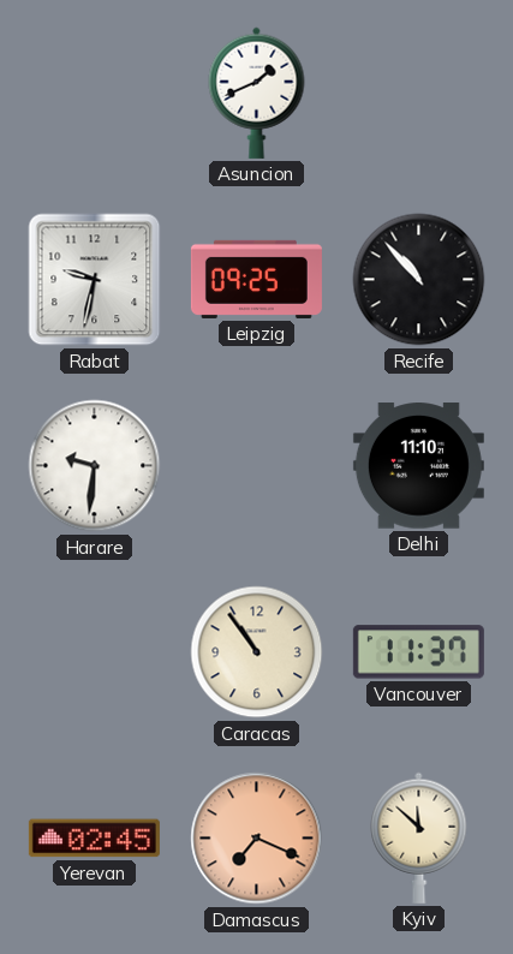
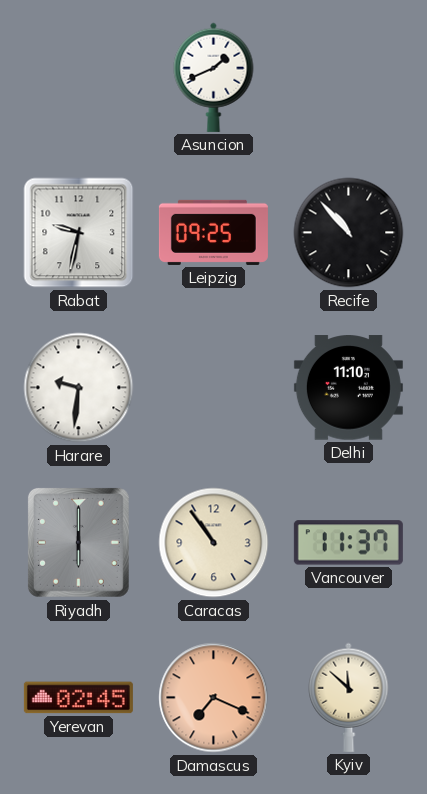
Riyadh: none -> 6:00
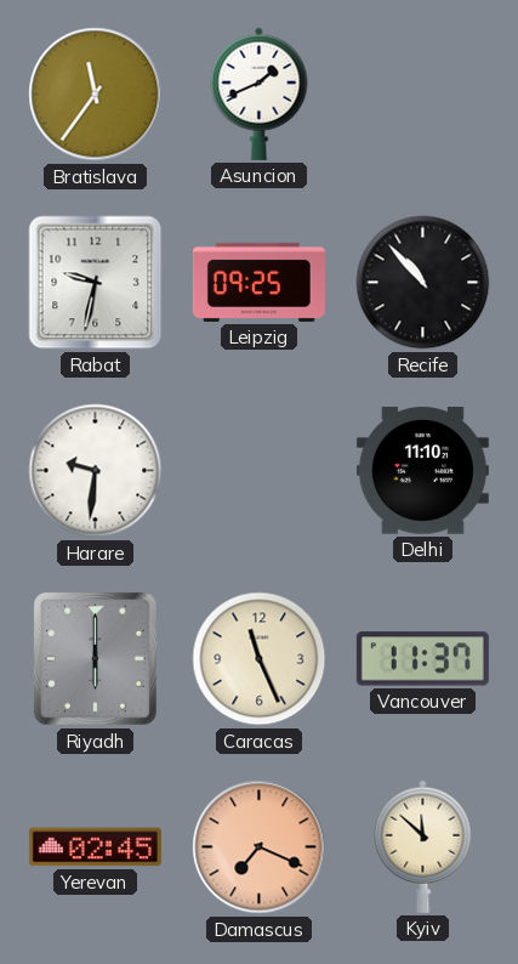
Bratislava: none -> 11:36
Caracas: 10:54 -> 11:26
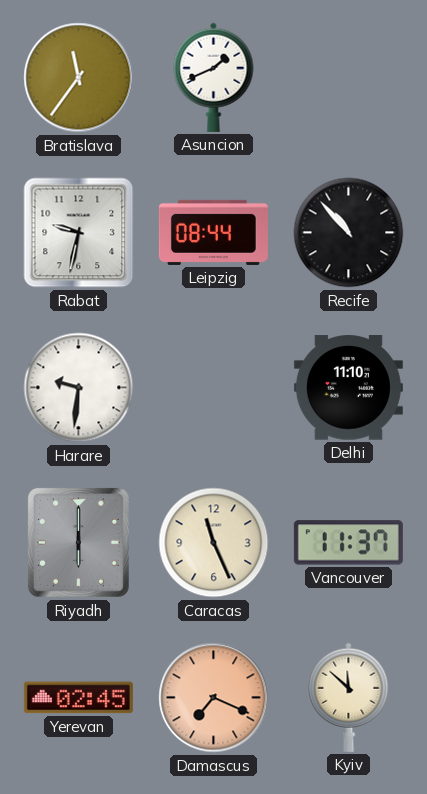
Leipzig: 09:25 -> 08:44
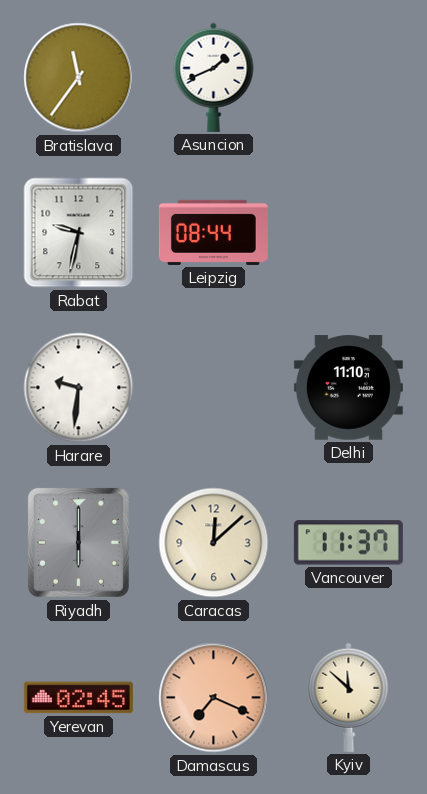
Recife: 10:53 -> none
Caracas: 11:26 -> 12:08
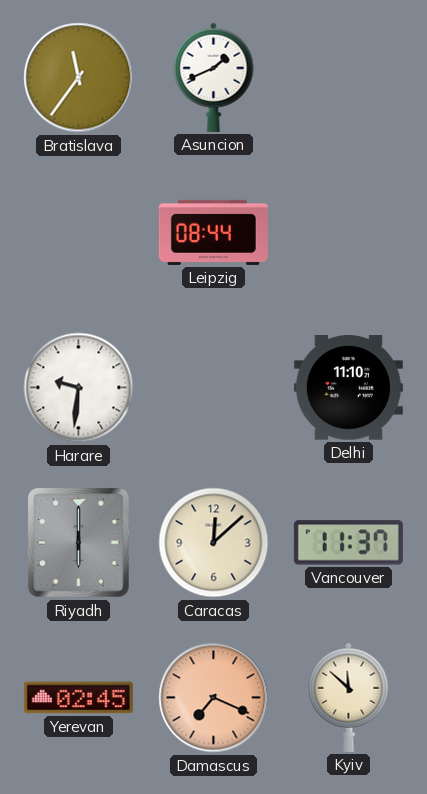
Rabat: 9:32 -> none
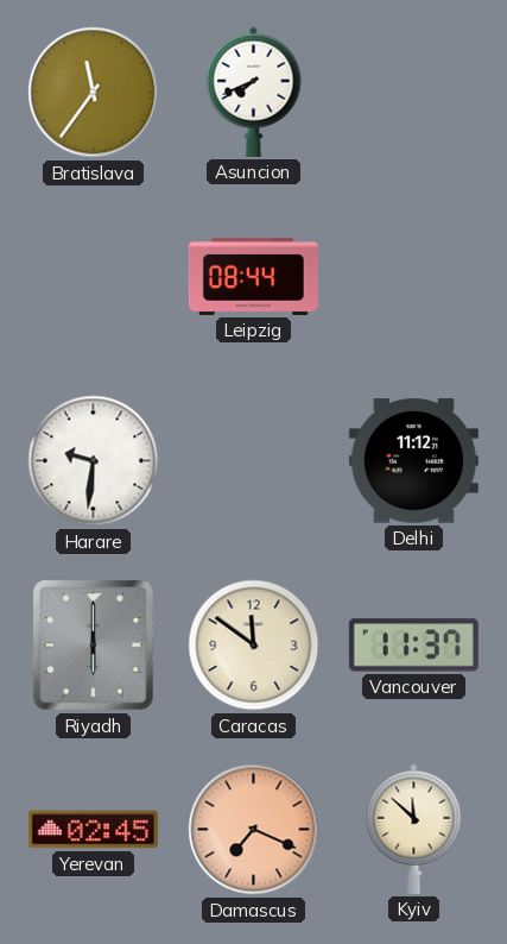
Asuncion: 1:41 -> 7:41
Delhi: 11:10 -> 11:12
Caracas: 12:08 -> 11:51
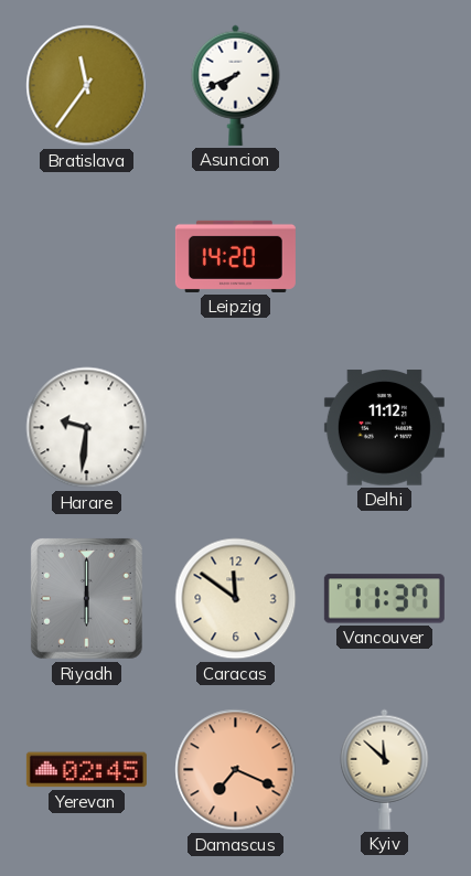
Leipzig: 08:44 -> 14:20
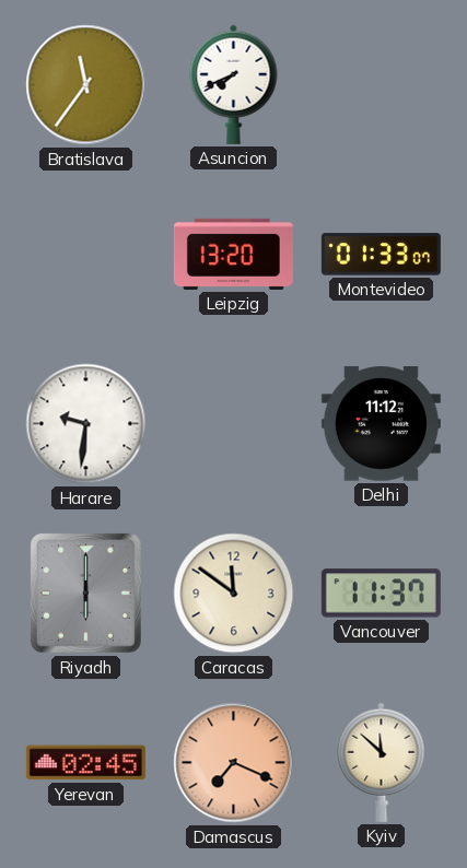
Leipzig: 14:20 -> 13:20
Montevideo: none -> 01:33
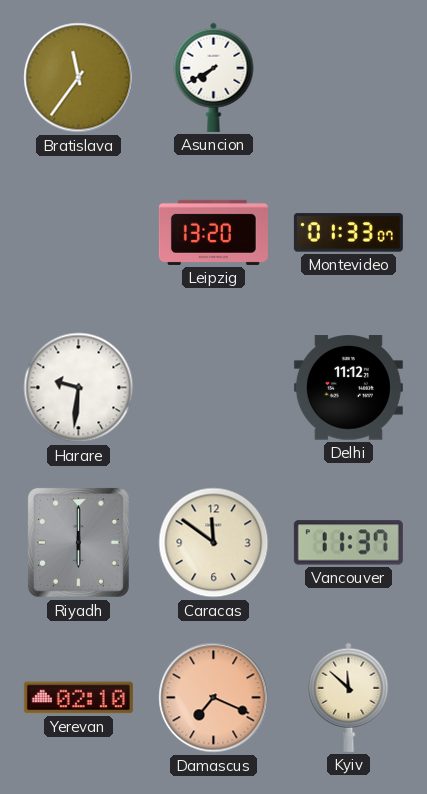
Asuncion: 7:41 -> 7:40
Yerevan: 02:45 -> 02:10
